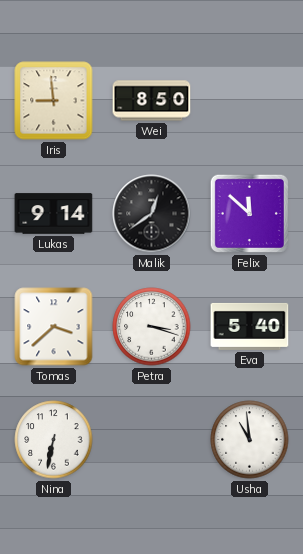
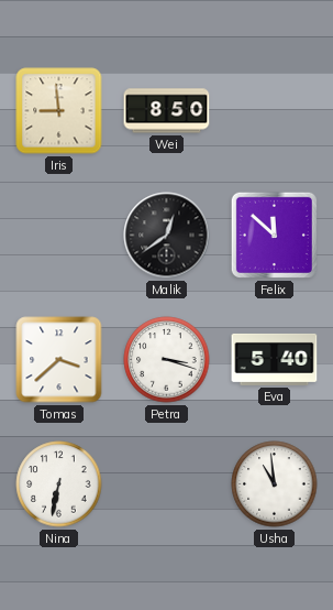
Lukas: 9:14 -> none
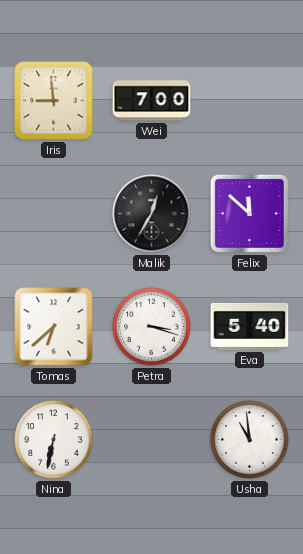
Wei: 8:50 -> 7:00
Malik: 12:39 -> 12:35
Tomas: 3:38 -> 6:38
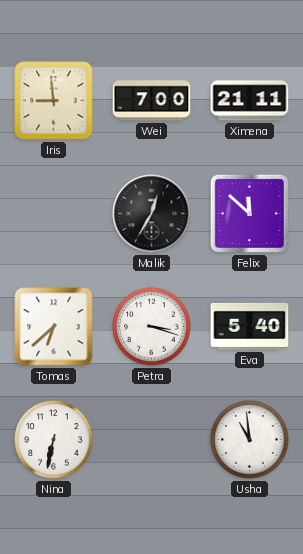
Ximena: none -> 21:11
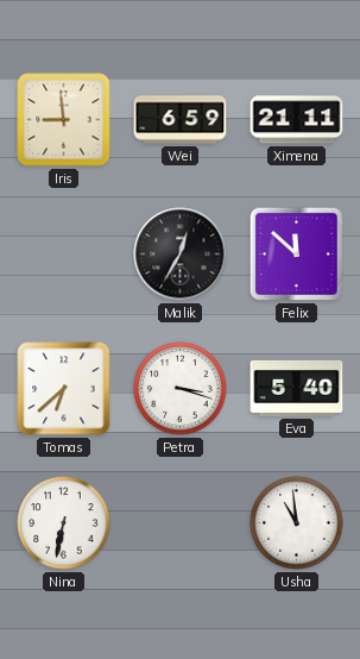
Wei: 7:00 -> 6:59
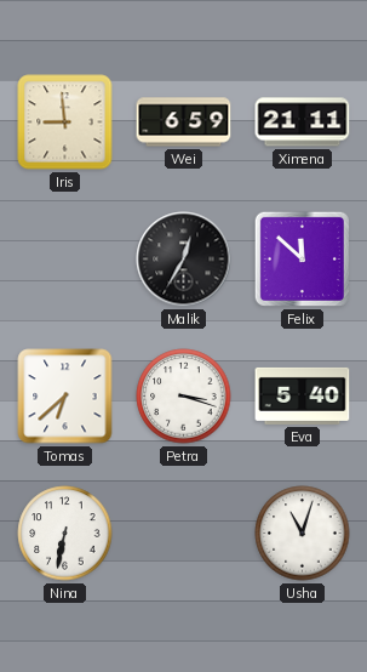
Usha: 10:59 -> 11:03
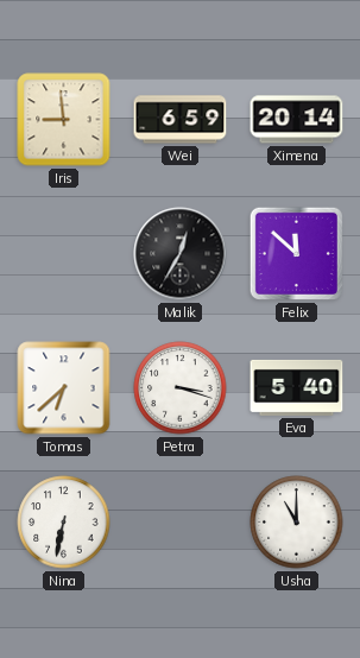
Ximena: 21:11 -> 20:14
Usha: 11:03 -> 11:00
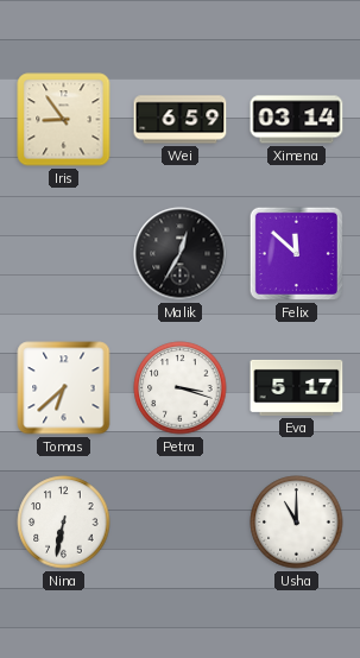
Iris: 8:59 -> 8:54
Ximena: 20:14 -> 03:14
Eva: 5:40 -> 5:17
